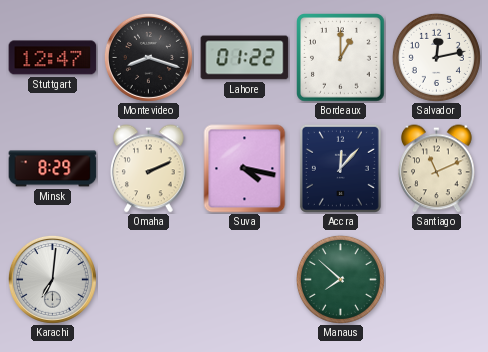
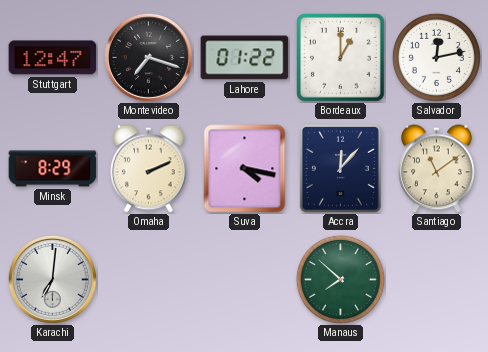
Montevideo: 8:18 -> 7:18
Santiago: 11:11 -> 11:09
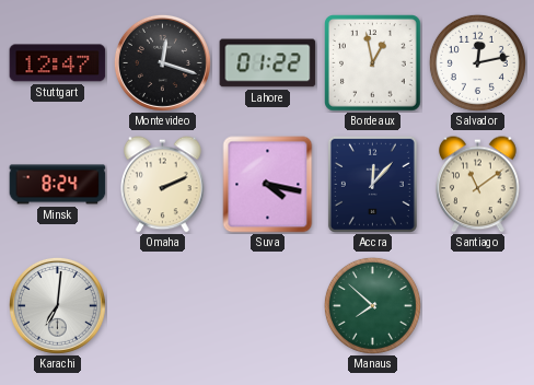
Montevideo: 7:18 -> 12:18
Bordeaux: 1:00 -> 12:58
Minsk: 8:29 -> 8:24
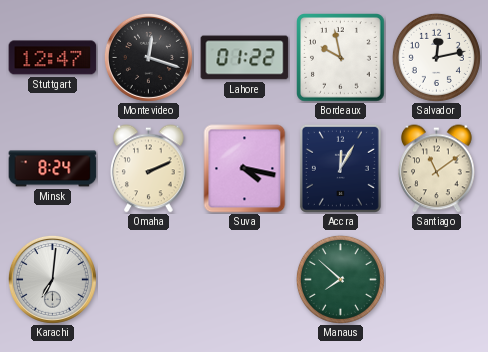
Bordeaux: 12:58 -> 9:58
Accra: 12:07 -> 12:05
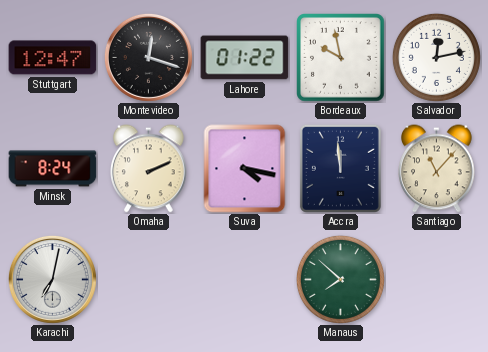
Accra: 12:05 -> 11:59
Santiago: 11:09 -> 11:07
Karachi: 7:01 -> 7:02
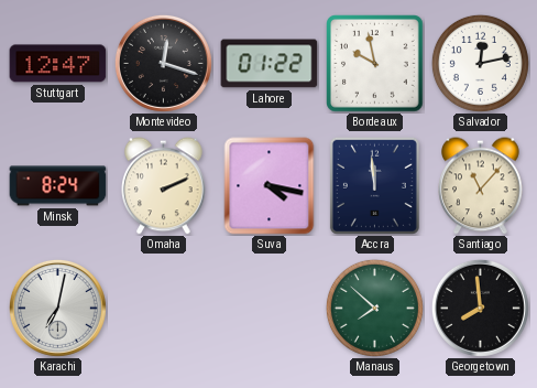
Georgetown: none -> 7:59
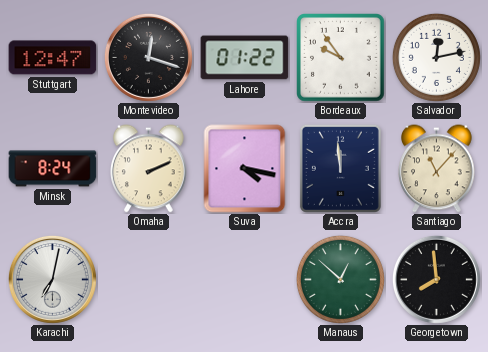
Bordeaux: 9:58 -> 9:54
Manaus: 7:52 -> 12:52
